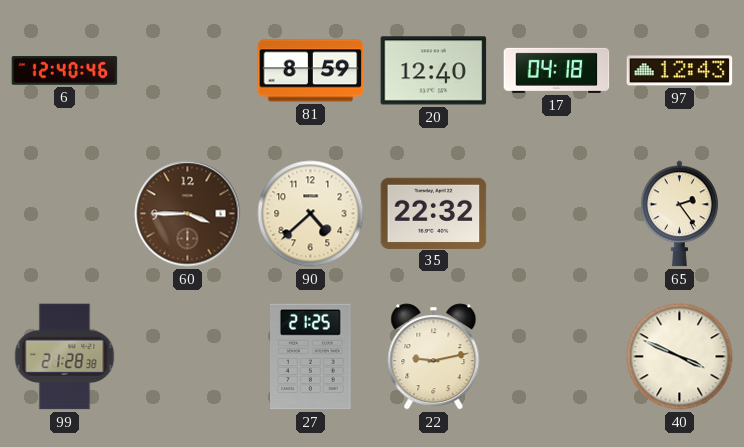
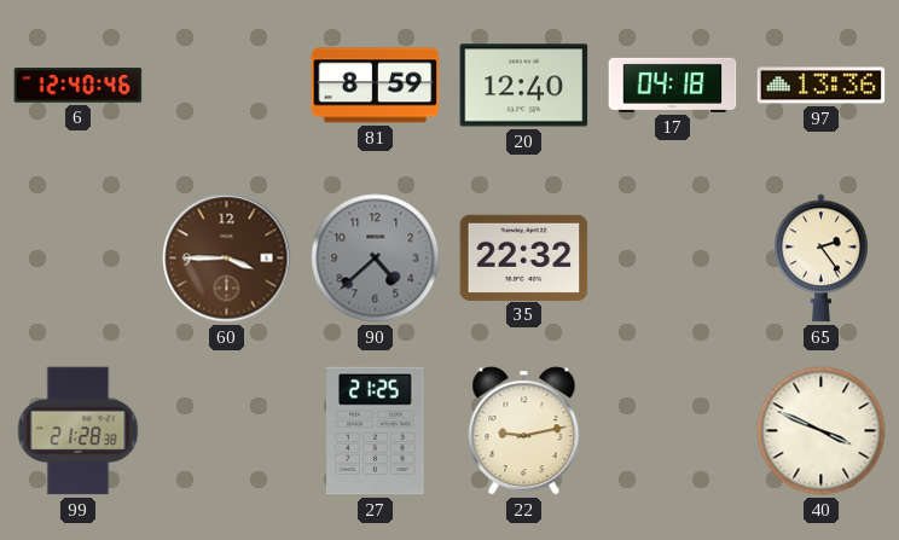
97: 12:43 -> 13:36
90 dial: cream -> grey
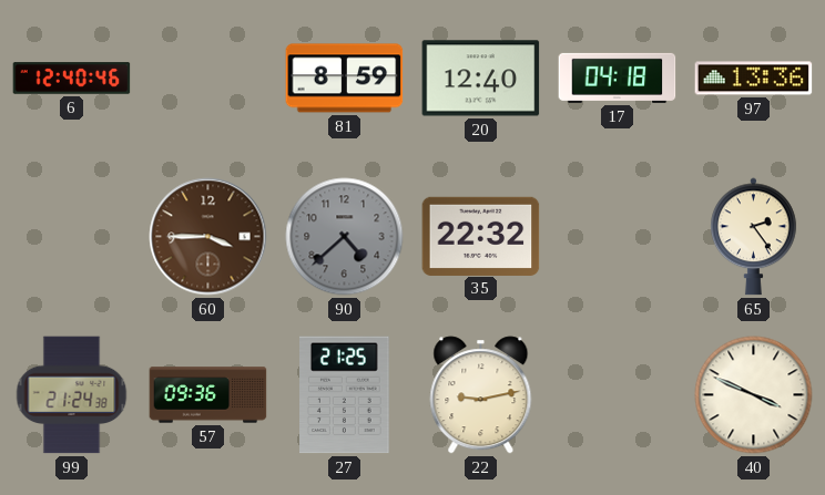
99: 21:28 -> 21:24
57: none -> 09:36
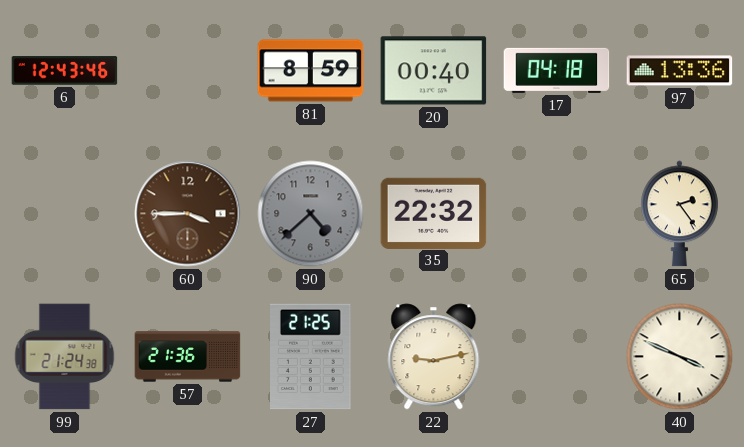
6: 12:40 -> 12:43
20: 12:40 -> 00:40
57: 09:36 -> 21:36
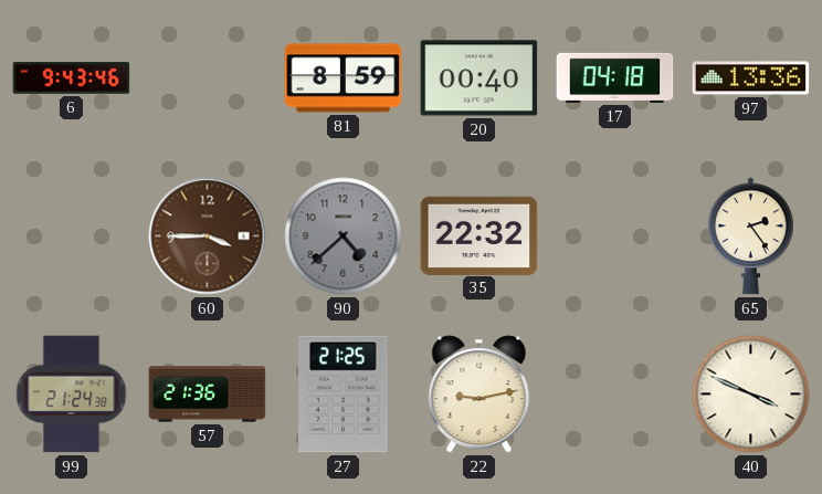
6: 12:43 -> 9:43
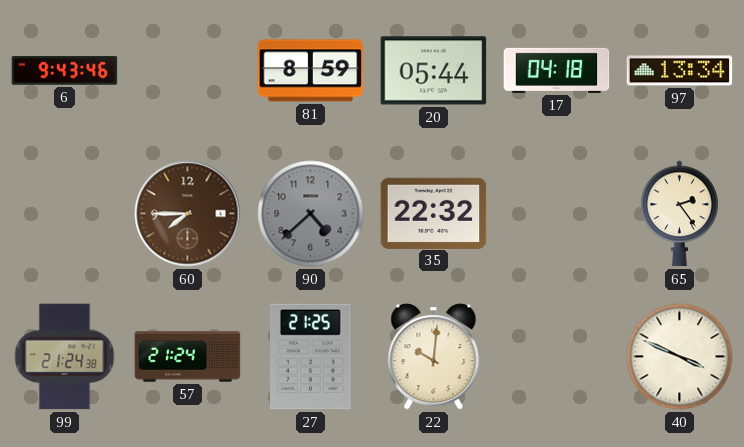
20: 00:40 -> 05:44
97: 13:36 -> 13:34
60: 3:45 -> 7:45
57: 21:36 -> 21:24
22: 9:13 -> 10:01
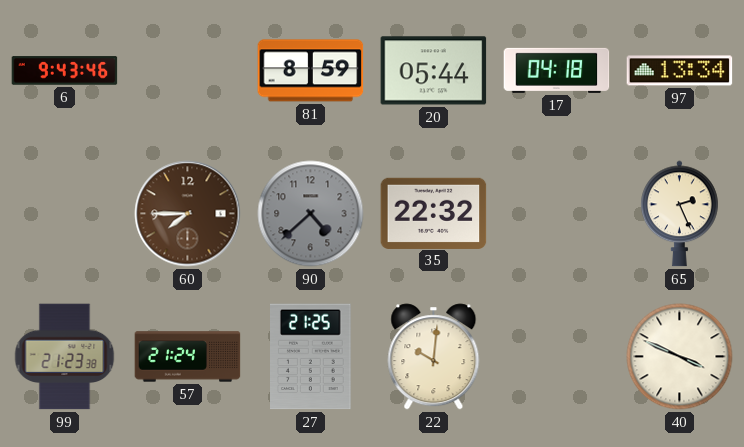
65: 2:24 -> 2:26
99: 21:24 -> 21:23
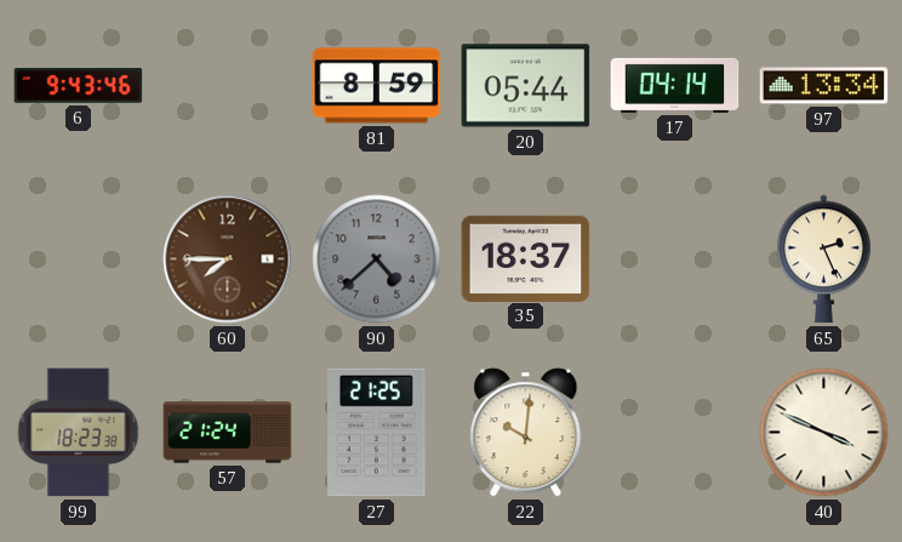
17: 04:18 -> 04:14
35: 22:32 -> 18:37
99: 21:23 -> 18:23
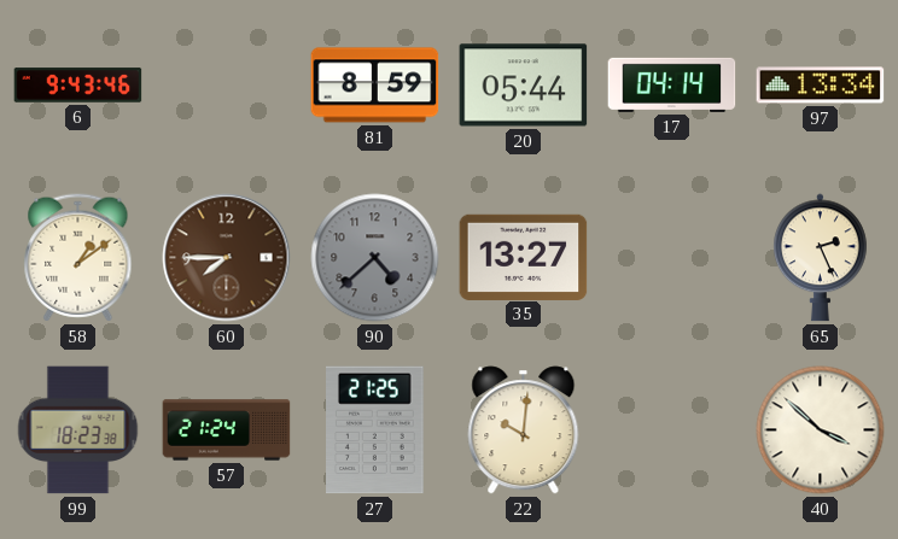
58: none -> 1:09
35: 18:37 -> 13:27
40: 3:49 -> 3:52
